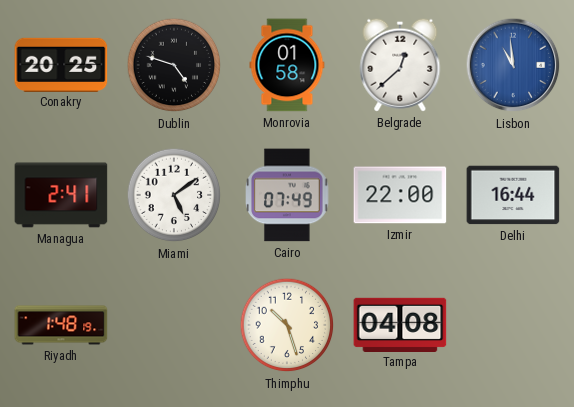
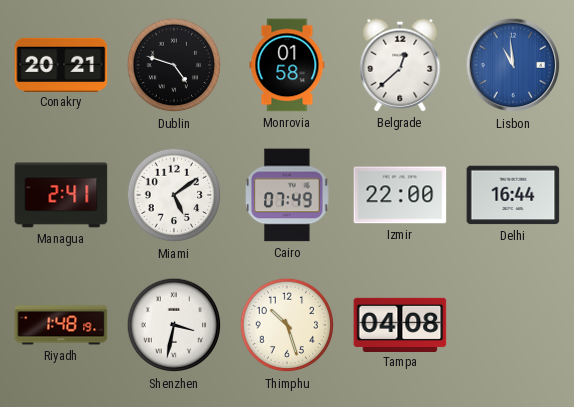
Conakry: 20:25 -> 20:21
Shenzhen: none -> 3:32
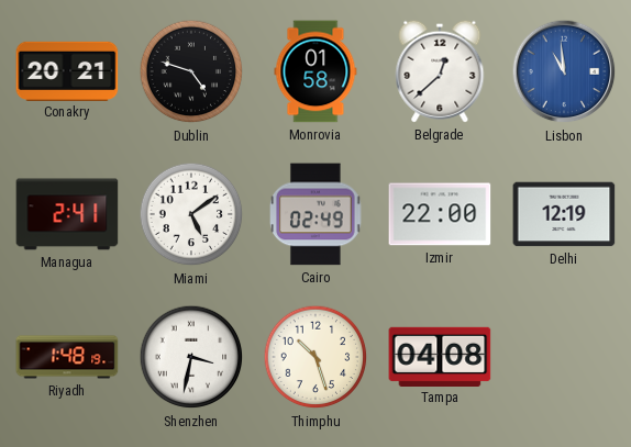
Cairo: 07:49 -> 02:49
Delhi: 16:44 -> 12:19
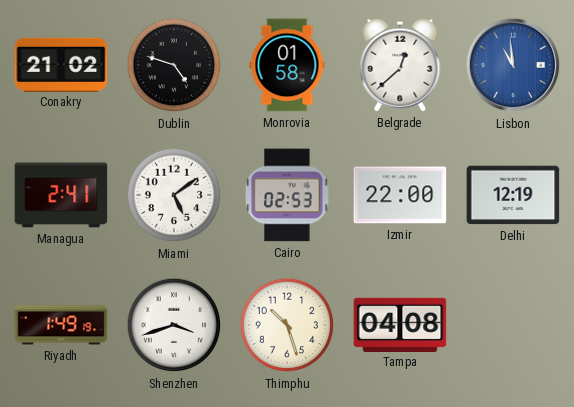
Conakry: 20:21 -> 21:02
Cairo: 02:49 -> 02:53
Riyadh: 1:48 -> 1:49
Shenzhen: 3:32 -> 3:42
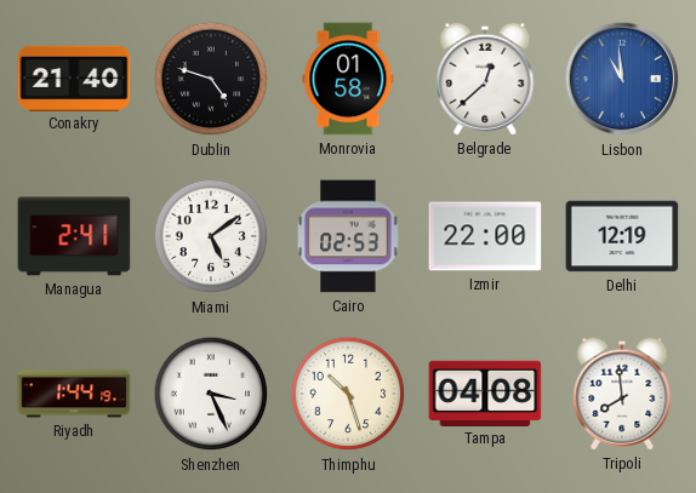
Conakry: 21:02 -> 21:40
Riyadh: 1:49 -> 1:44
Shenzhen: 3:42 -> 3:26
Tripoli: none -> 7:59
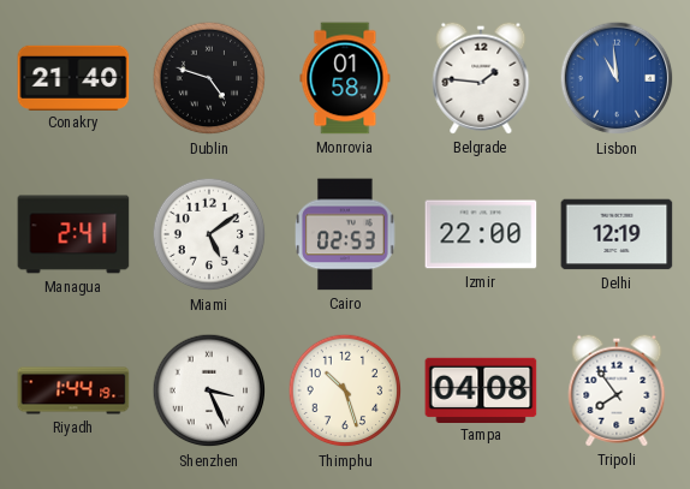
Belgrade: 12:38 -> 1:46
Tripoli: 7:59 -> 7:54
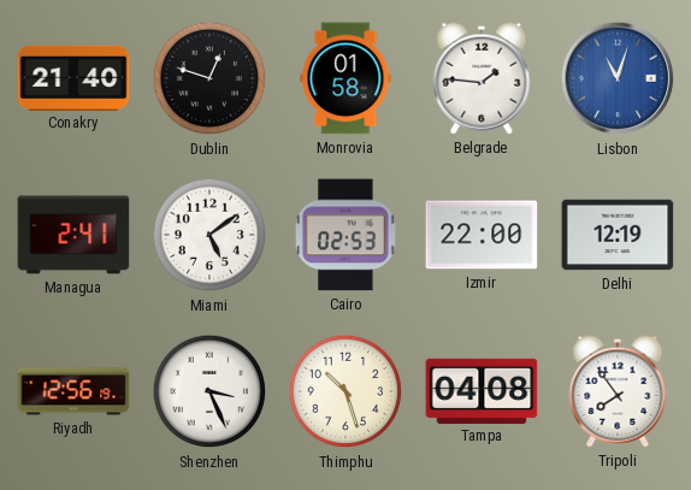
Dublin: 4:48 -> 12:48
Lisbon: 10:59 -> 11:03
Riyadh: 1:44 -> 12:56
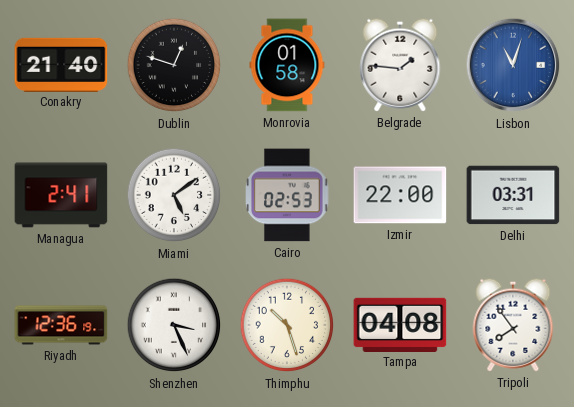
Delhi: 12:19 -> 03:31
Riyadh: 12:56 -> 12:36
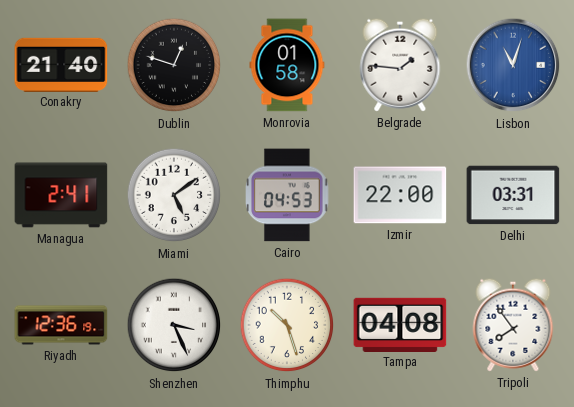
Cairo: 02:53 -> 04:53
